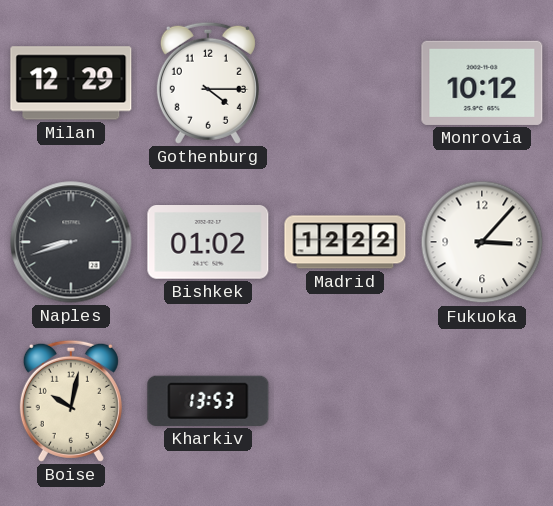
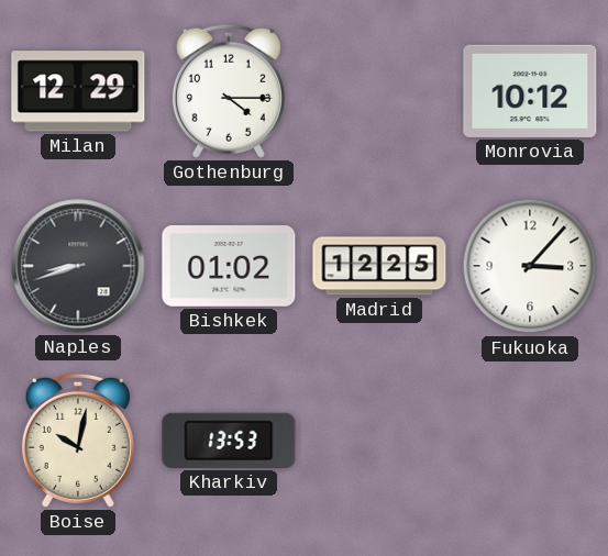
Madrid: 12:22 -> 12:25
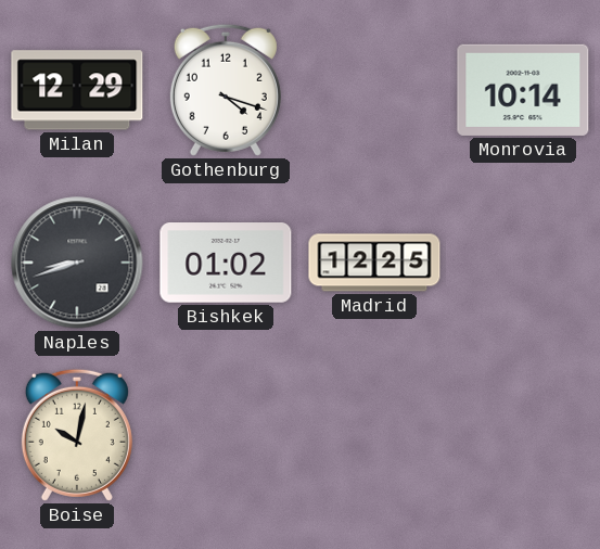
Gothenburg: 4:15 -> 4:18
Monrovia: 10:12 -> 10:14
Fukuoka: 3:07 -> none
Kharkiv: 13:53 -> none
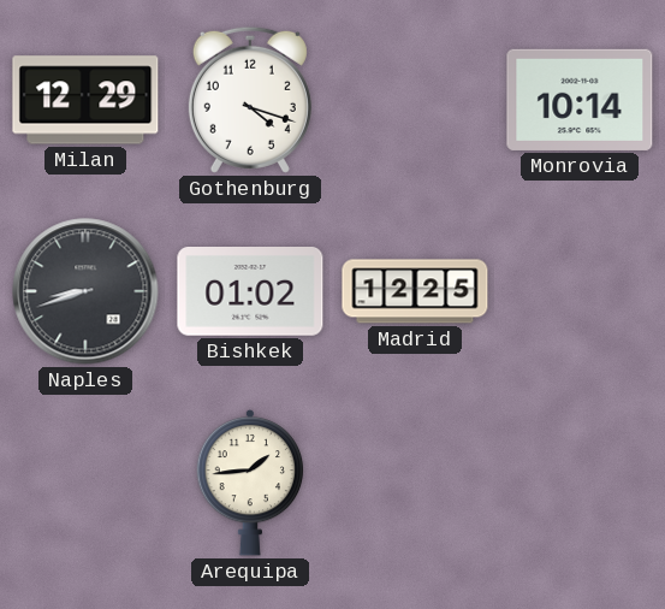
Boise: 10:02 -> none
Arequipa: none -> 1:44
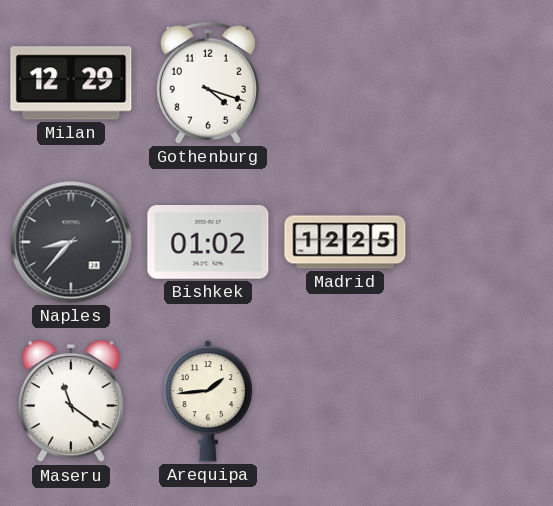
Monrovia: 10:14 -> none
Naples: 8:42 -> 8:37
Maseru: none -> 11:21
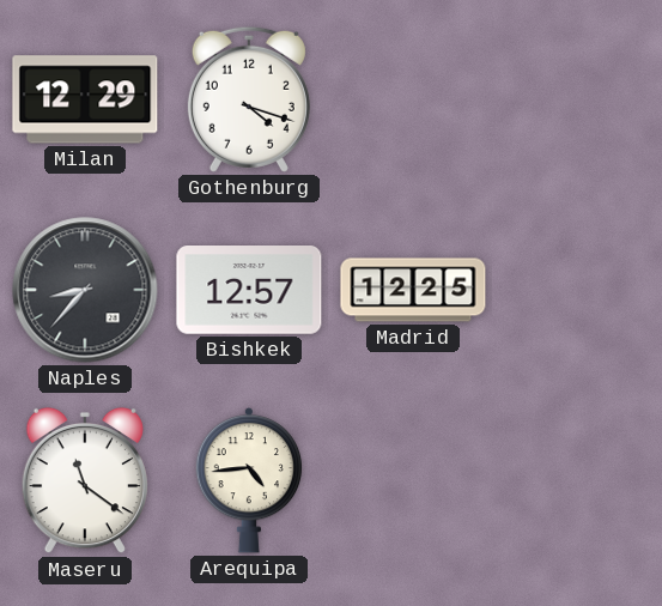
Bishkek: 01:02 -> 12:57
Arequipa: 1:44 -> 4:44
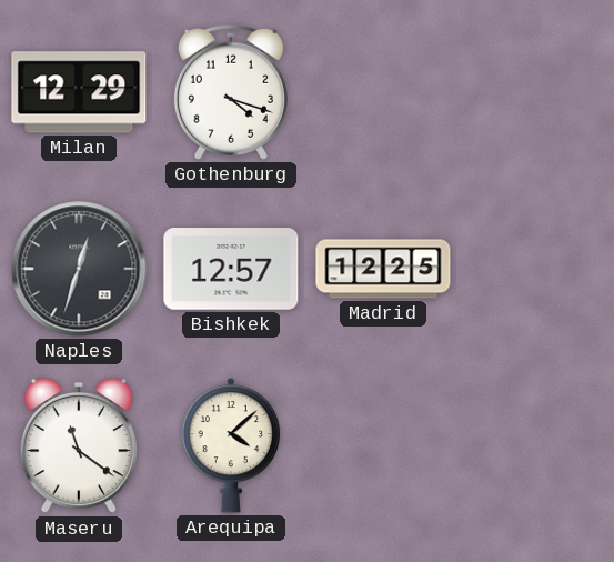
Naples: 8:37 -> 12:33
Arequipa: 4:44 -> 4:08
